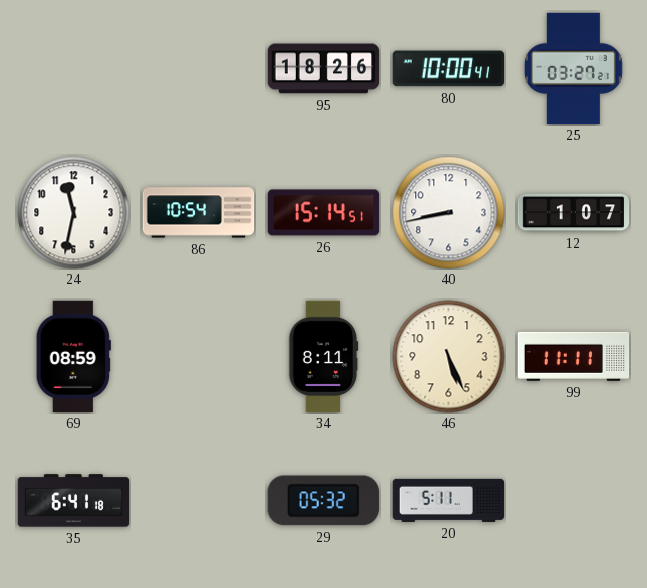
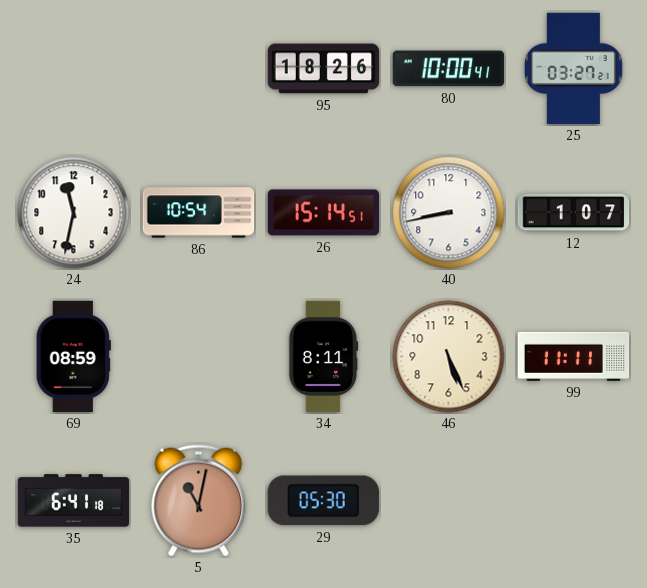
5: none -> 11:02
29: 05:32 -> 05:30
20: 5:11 -> none
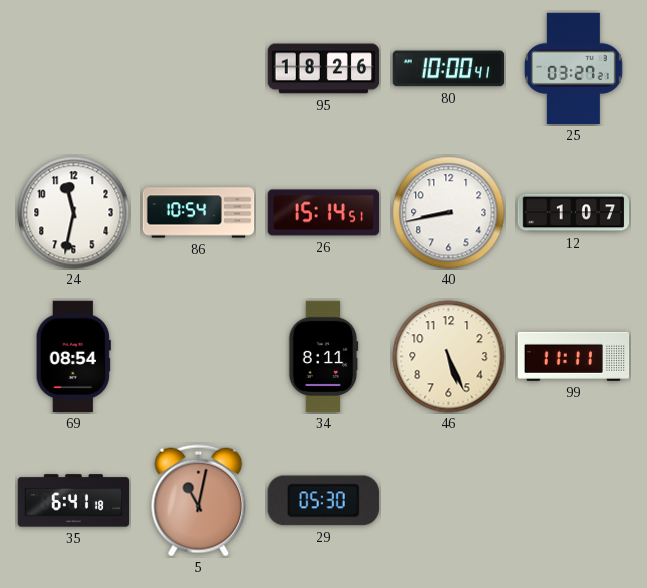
69: 08:59 -> 08:54
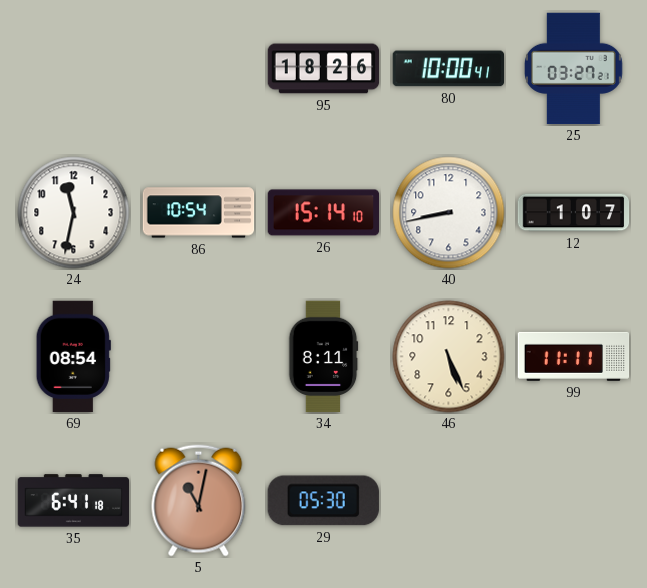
26: 15:14:51 -> 15:14:10
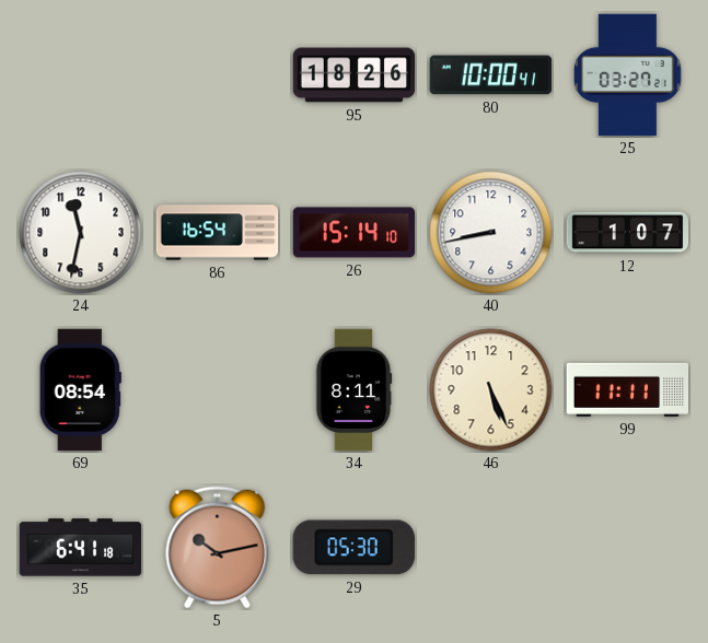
86: 10:54 -> 16:54
5: 11:02 -> 10:13
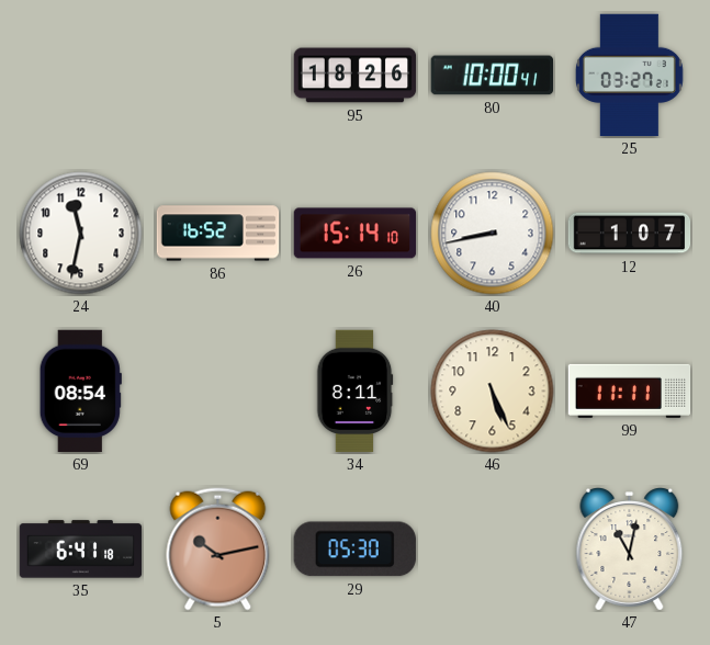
86: 16:54 -> 16:52
47: none -> 11:02
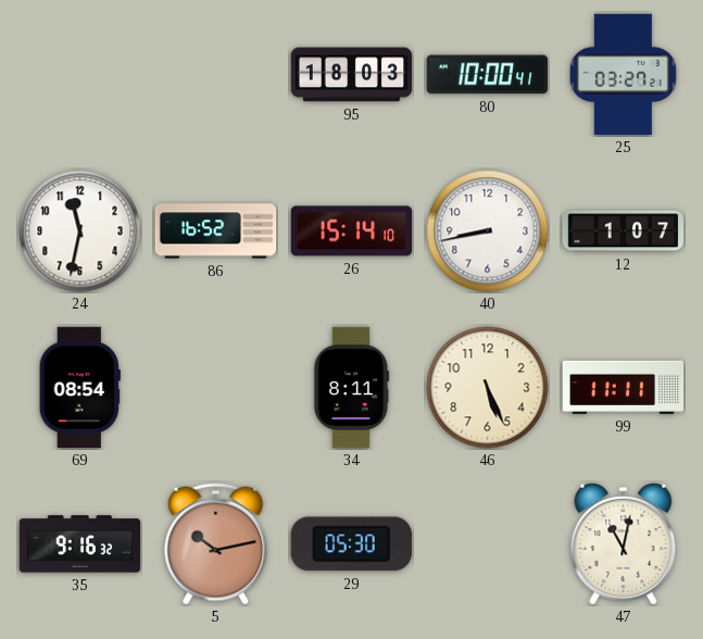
95: 18:26 -> 18:03
35: 6:41 -> 9:16
